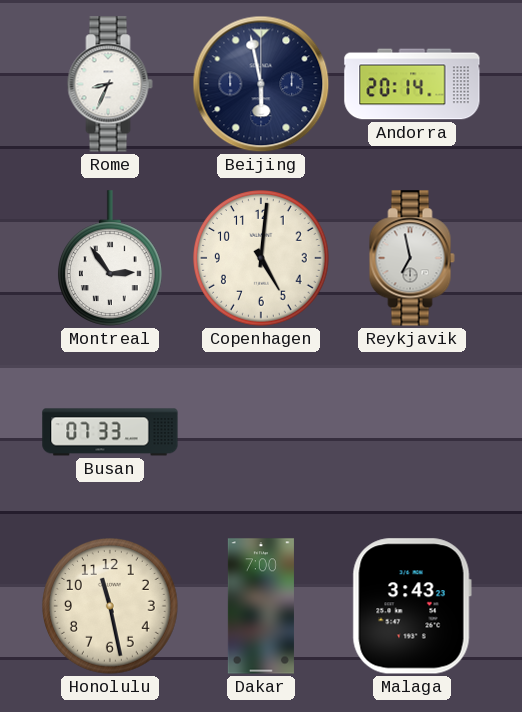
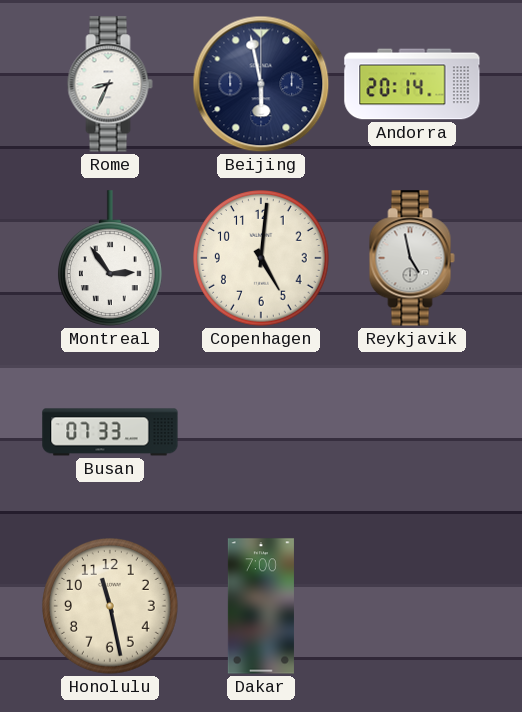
Reykjavik: 6:58 -> 4:58
Malaga: 3:43 -> none
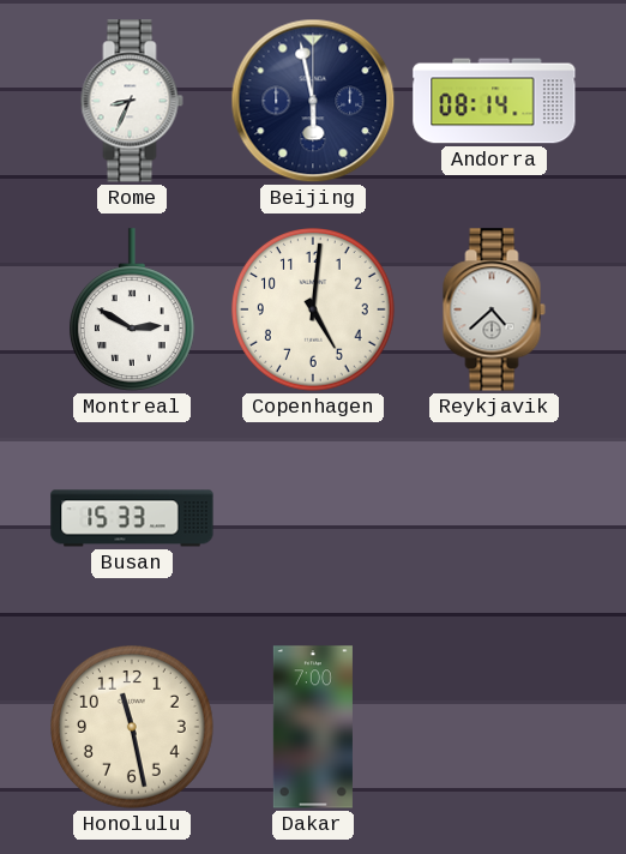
Andorra: 20:14 -> 08:14
Montreal: 2:54 -> 2:50
Reykjavik: 4:58 -> 4:38
Busan: 07:33 -> 15:33
